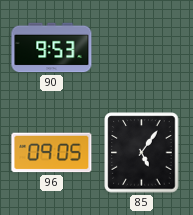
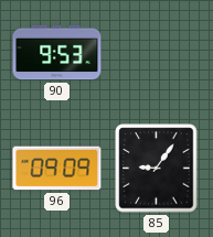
96: 09:05 -> 09:09
85: 5:06 -> 9:06
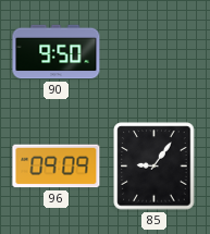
90: 9:53 -> 9:50
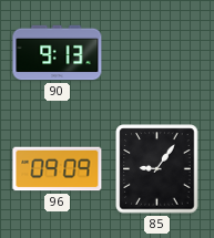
90: 9:50 -> 9:13
